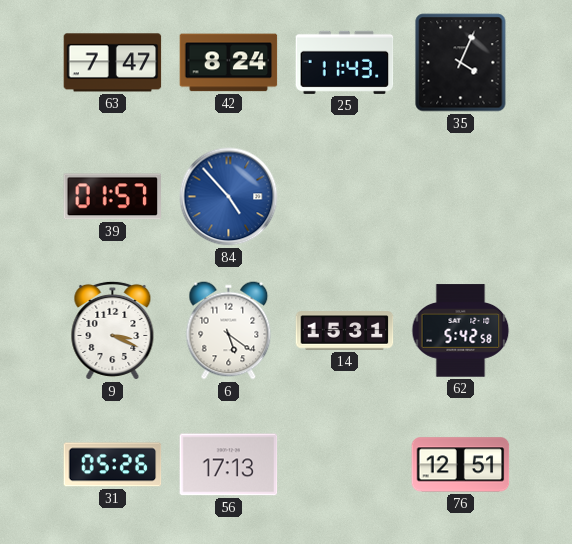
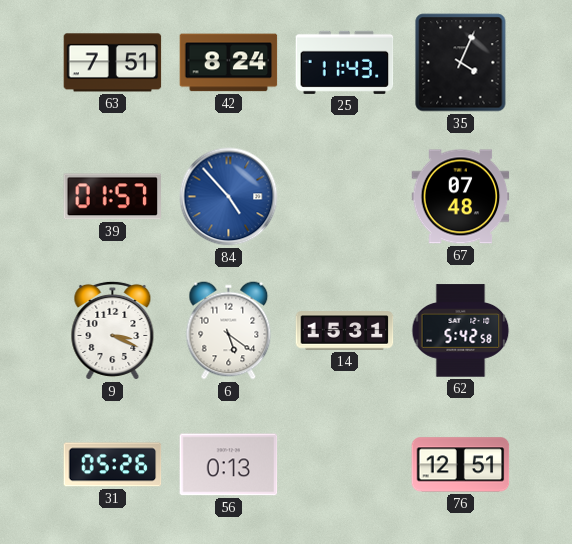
63: 7:47 -> 7:51
67: none -> 07:48
56: 17:13 -> 0:13
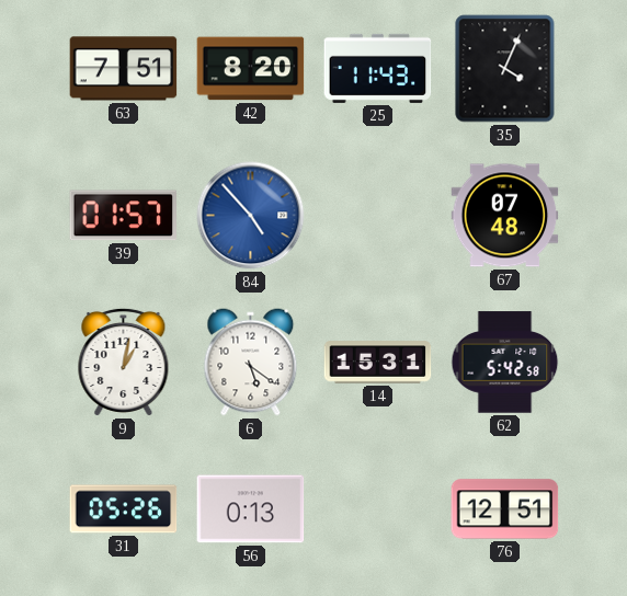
42: 8:24 -> 8:20
9: 3:19 -> 1:02
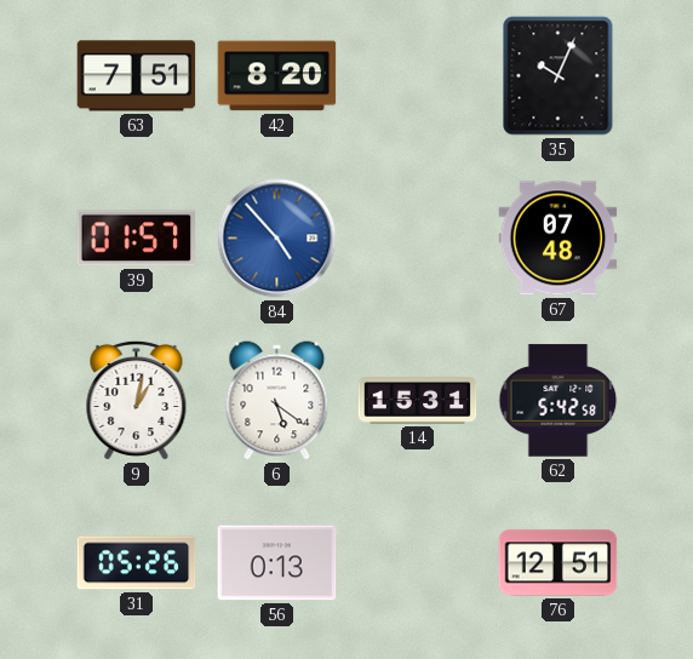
25: 11:43 -> none
35: 4:04 -> 10:04
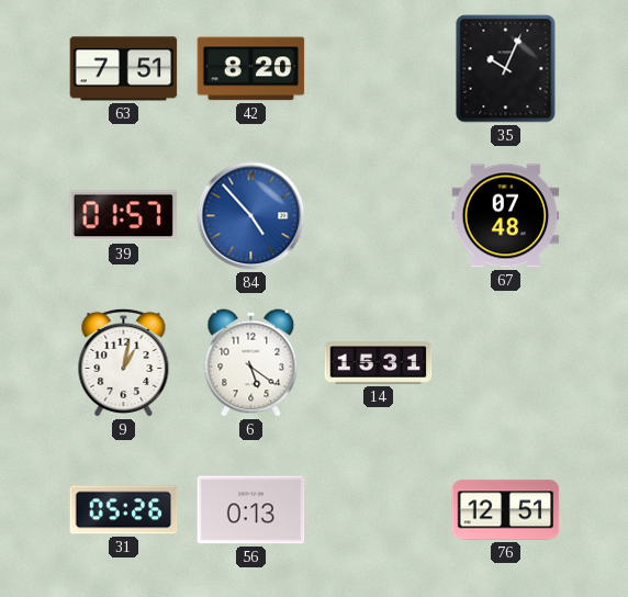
62: 5:42 -> none
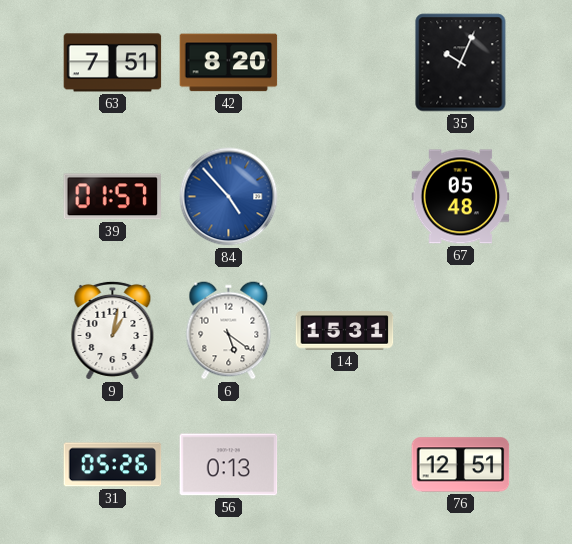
67: 07:48 -> 05:48
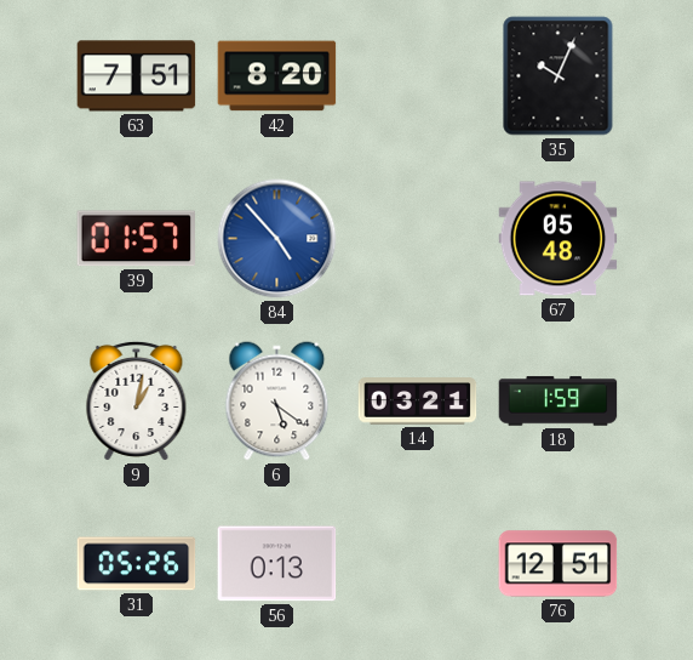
14: 15:31 -> 03:21
18: none -> 1:59
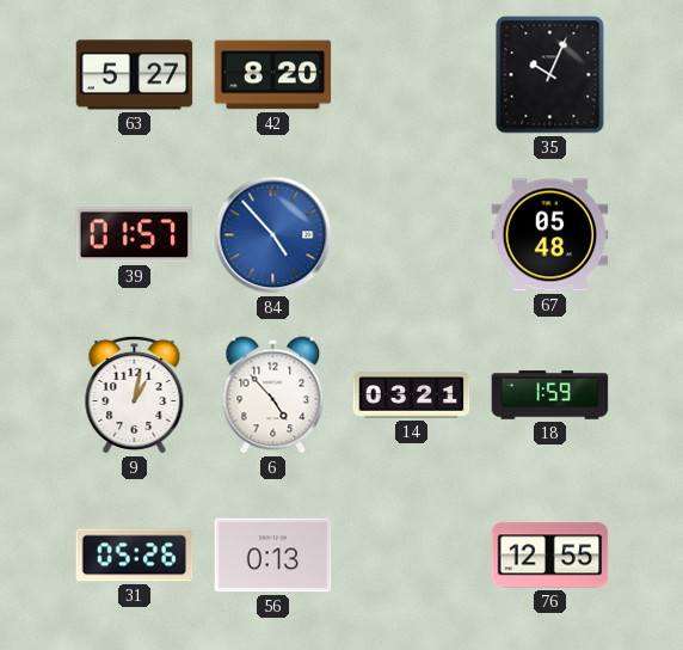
63: 7:51 -> 5:27
6: 5:21 -> 4:53
76: 12:51 -> 12:55
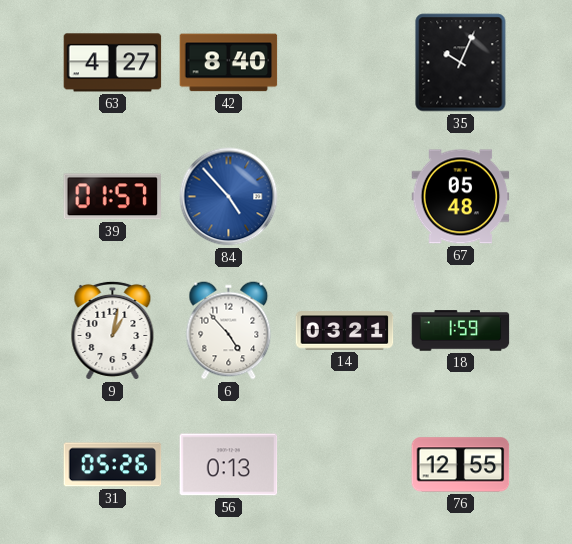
63: 5:27 -> 4:27
42: 8:20 -> 8:40
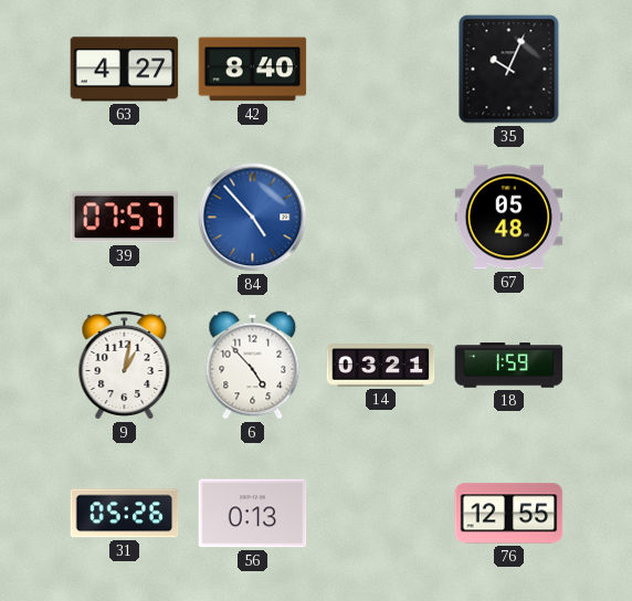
39: 01:57 -> 07:57
